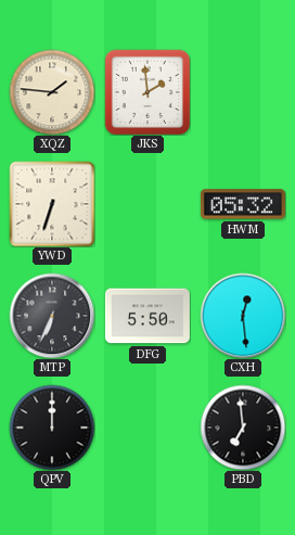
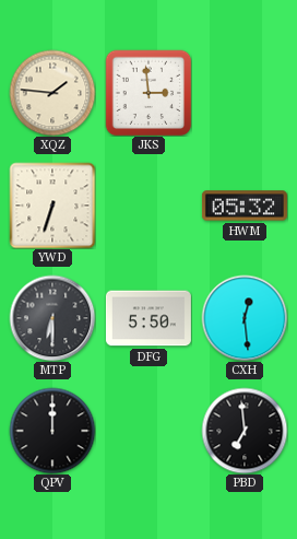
JKS: 1:59 -> 2:59
MTP: 6:34 -> 6:30
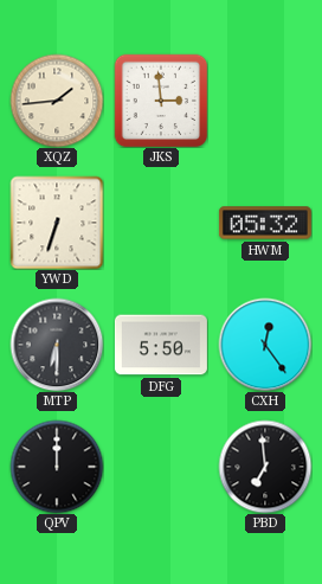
XQZ: 1:46 -> 1:44
CXH: 12:29 -> 12:24
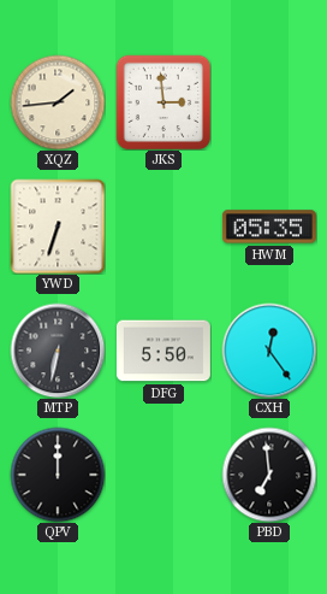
HWM: 05:32 -> 05:35
MTP: 6:30 -> 6:32
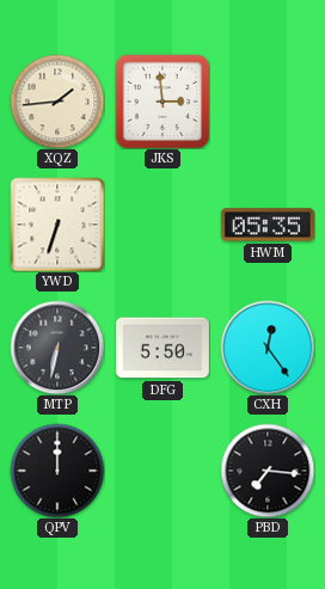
PBD: 6:59 -> 7:16
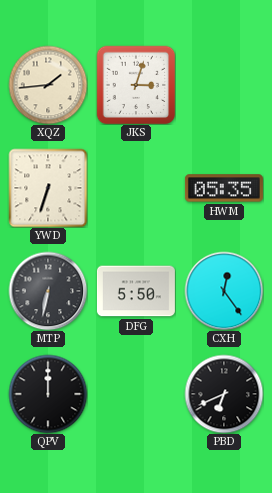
JKS: 2:59 -> 3:03
PBD: 7:16 -> 6:41
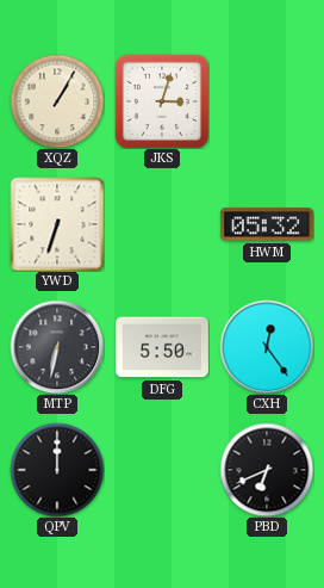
XQZ: 1:44 -> 1:05
HWM: 05:35 -> 05:32
